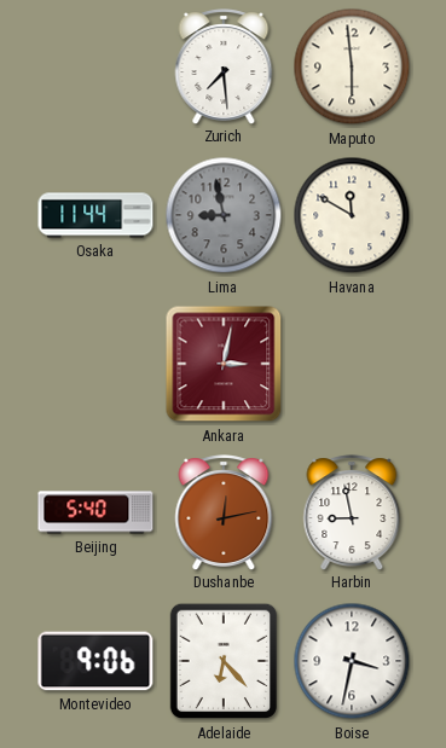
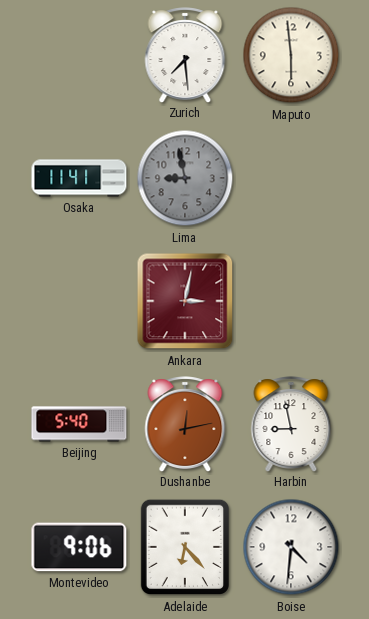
Osaka: 11:44 -> 11:41
Havana: 11:50 -> none
Boise: 3:32 -> 4:31
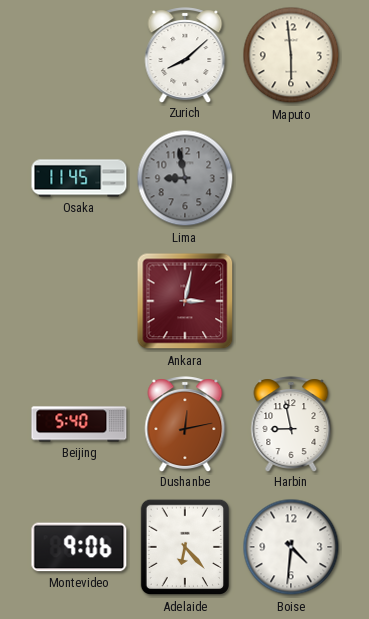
Zurich: 7:29 -> 8:08
Osaka: 11:41 -> 11:45
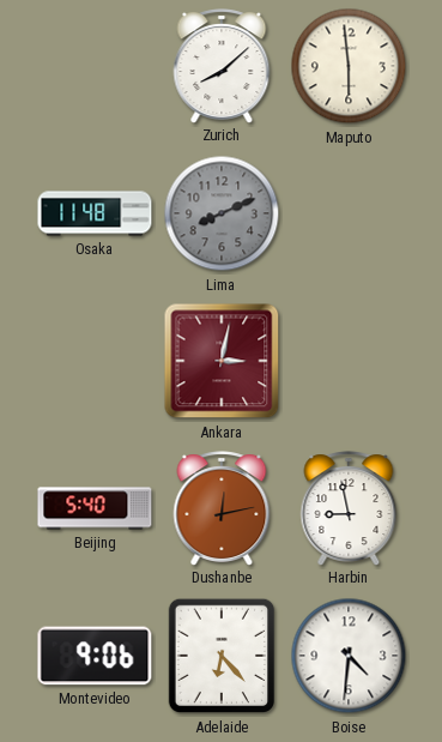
Osaka: 11:45 -> 11:48
Lima: 8:58 -> 8:11
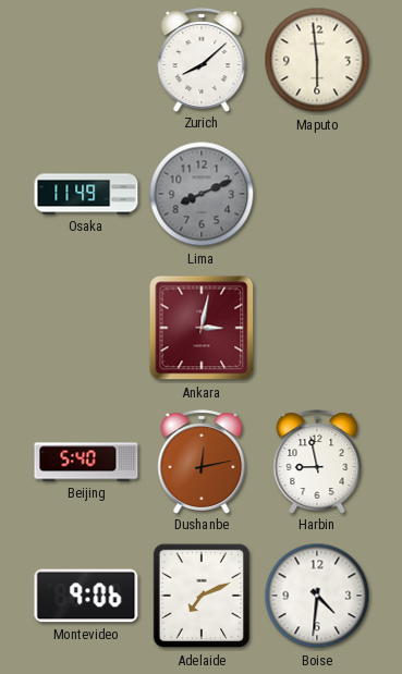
Osaka: 11:48 -> 11:49
Adelaide: 6:23 -> 7:11
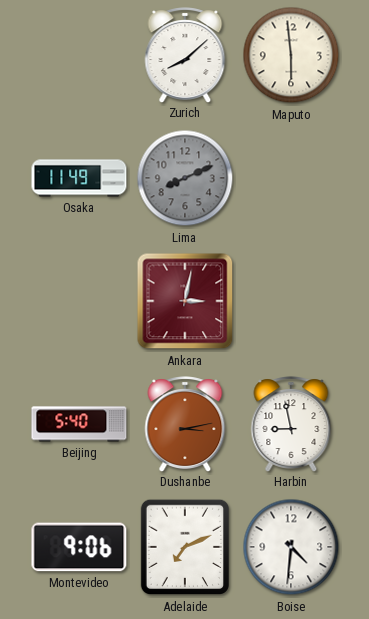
Dushanbe: 12:13 -> 3:13
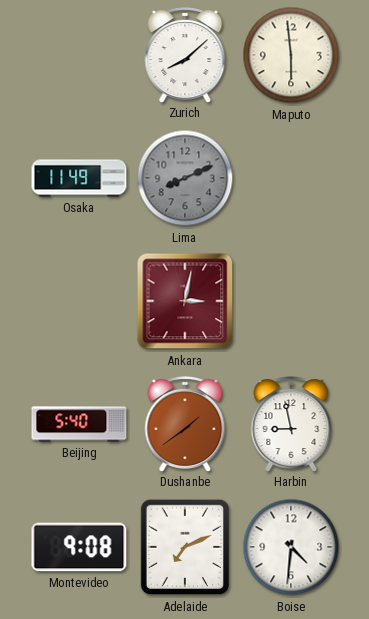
Dushanbe: 3:13 -> 1:39
Montevideo: 9:06 -> 9:08
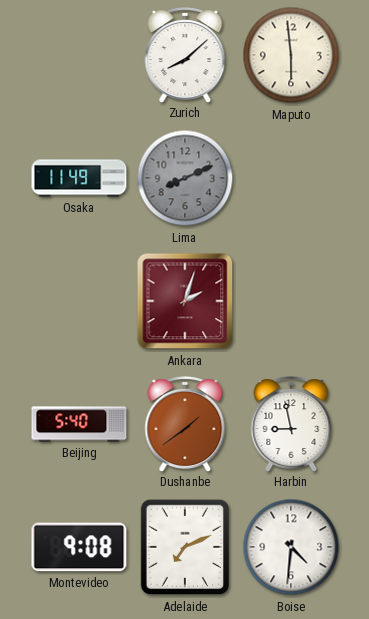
Ankara: 3:02 -> 2:03
